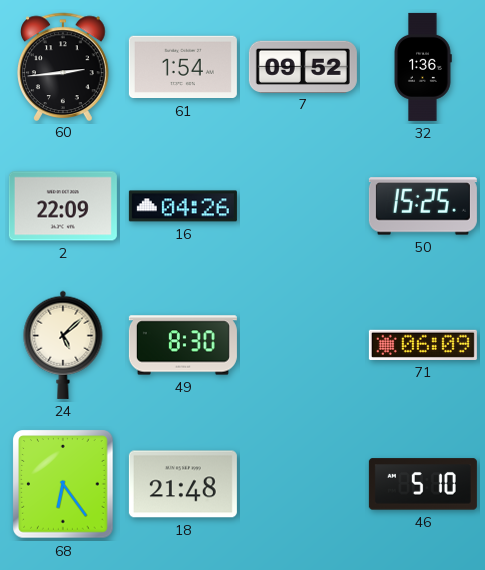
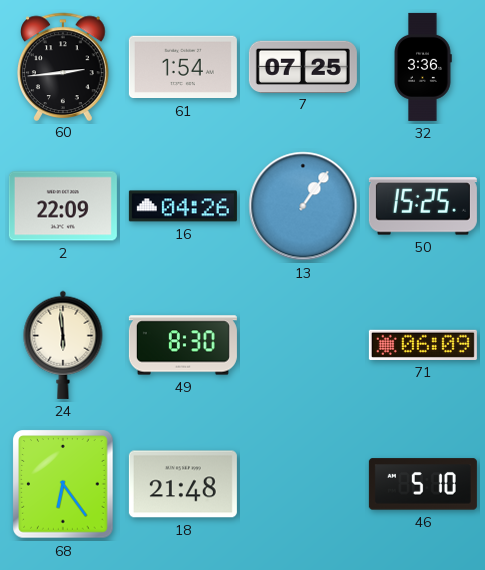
7: 09:52 -> 07:25
32: 1:36 -> 3:36
13: none -> 1:06
24: 5:08 -> 5:59
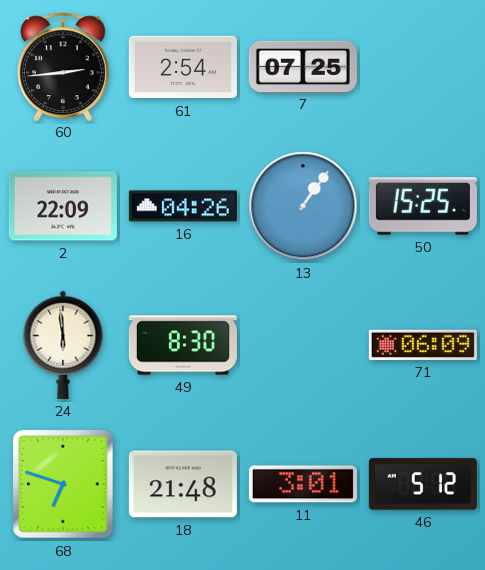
61: 1:54 -> 2:54
32: 3:36 -> none
68: 6:24 -> 6:48
11: none -> 3:01
46: 5:10 -> 5:12
